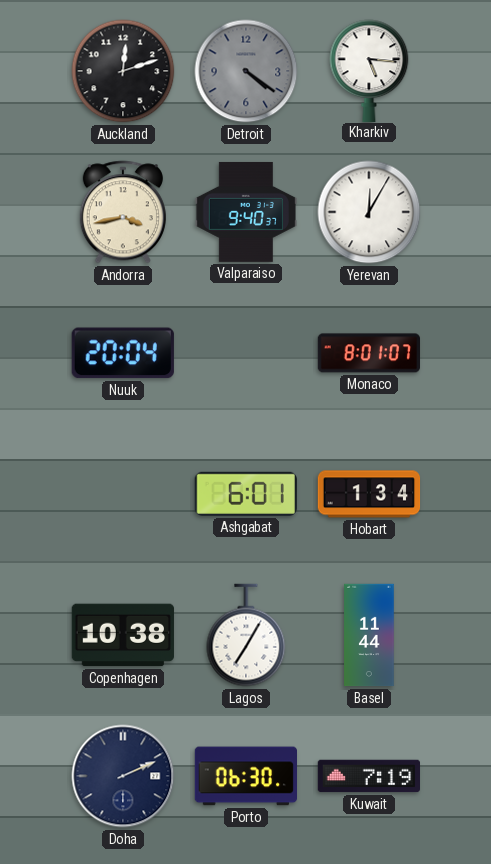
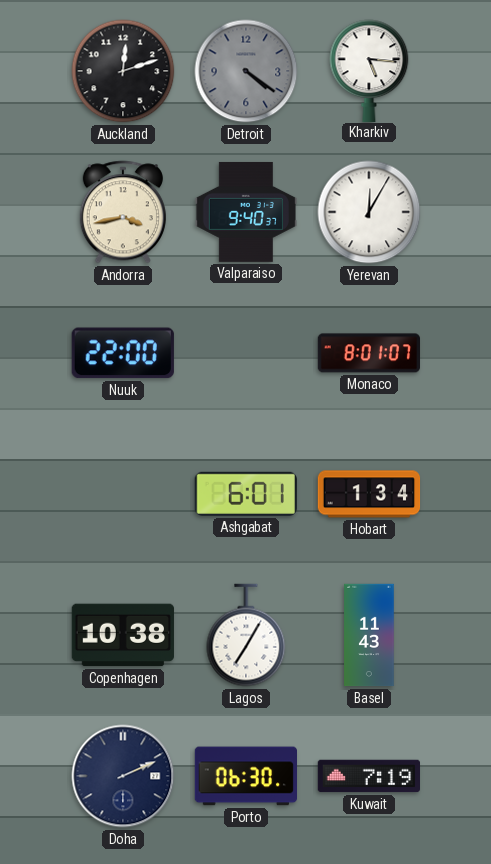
Nuuk: 20:04 -> 22:00
Basel: 11:44 -> 11:43
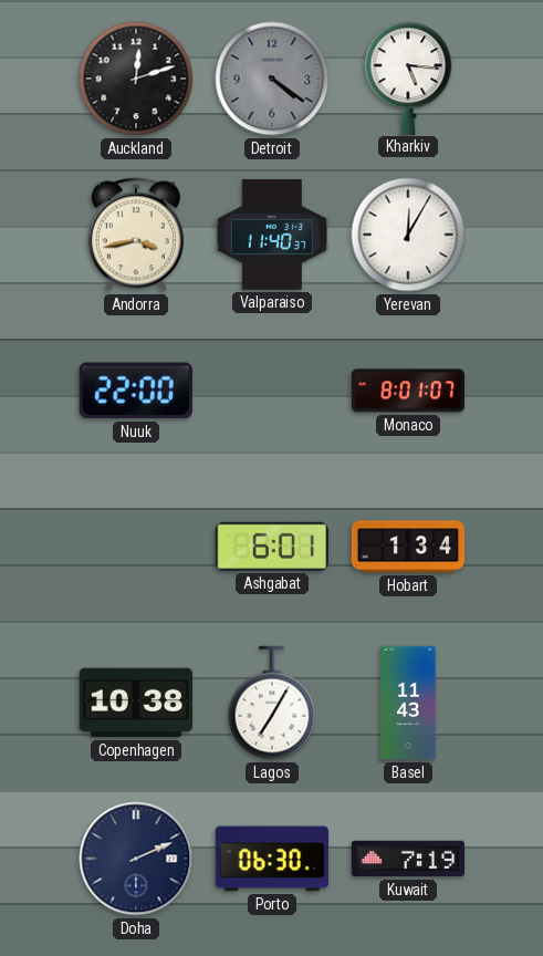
Valparaiso: 9:40 -> 11:40
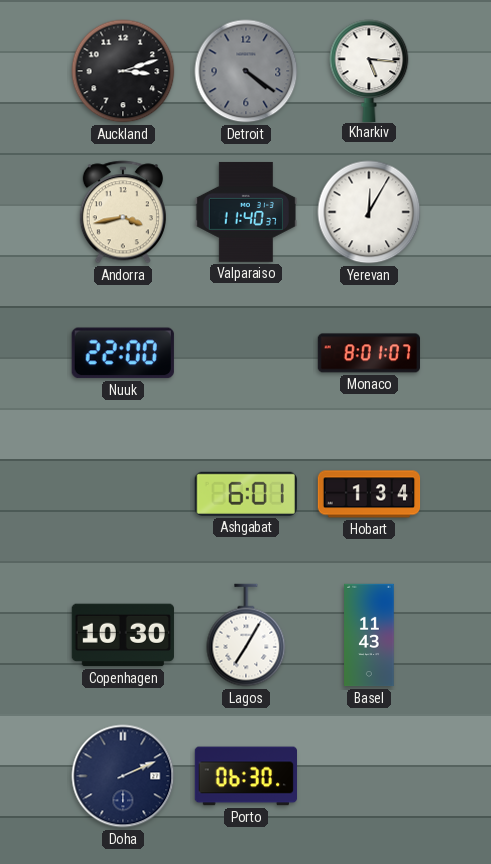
Auckland: 12:12 -> 3:12
Copenhagen: 10:38 -> 10:30
Kuwait: 7:19 -> none
